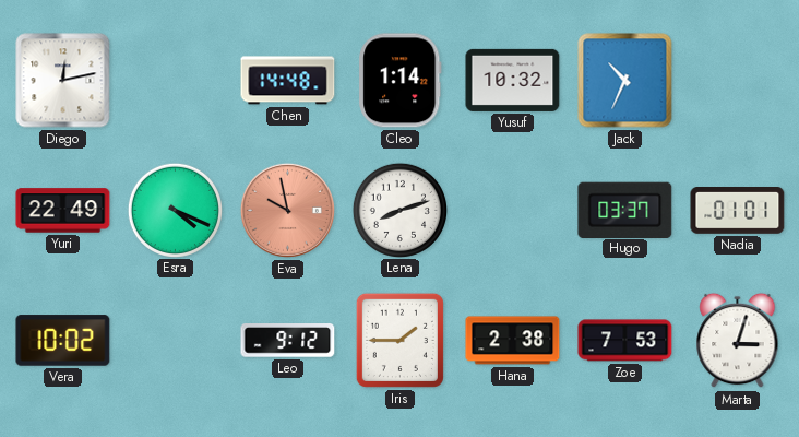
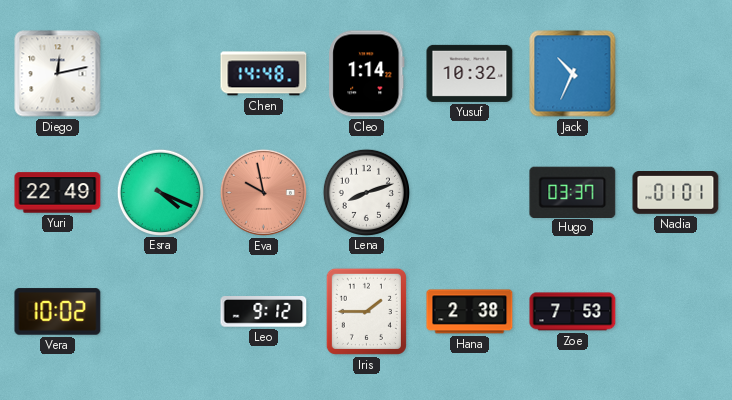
Marta: 3:03 -> none
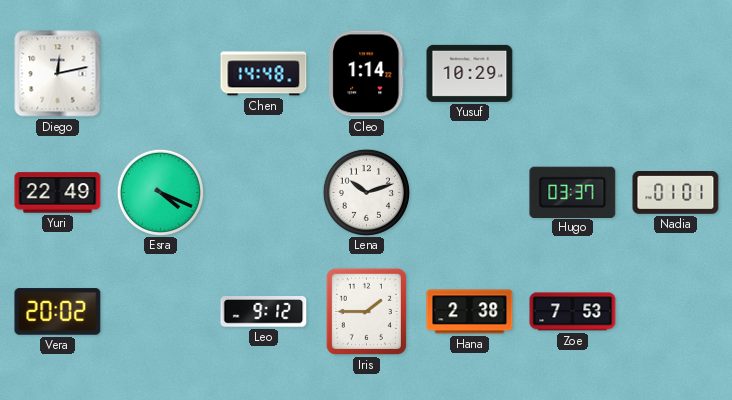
Yusuf: 10:32 -> 10:29
Jack: 10:34 -> none
Eva: 9:58 -> none
Lena: 8:12 -> 10:12
Vera: 10:02 -> 20:02
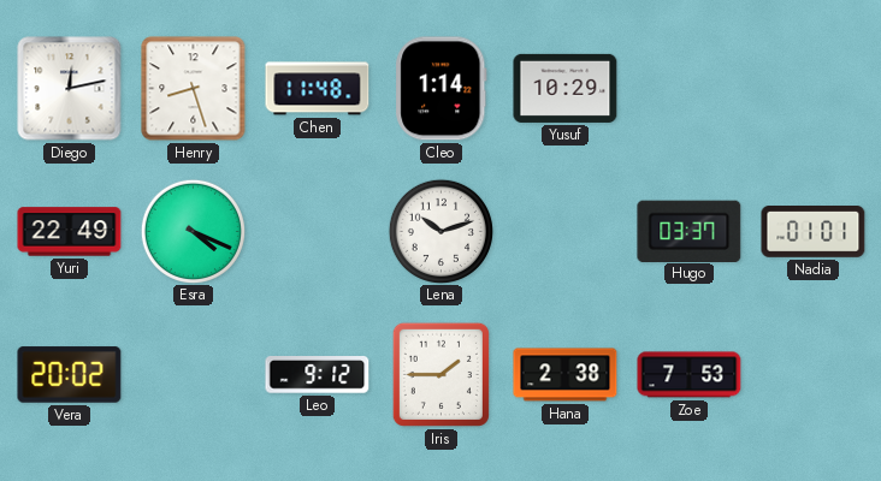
Henry: none -> 8:27
Chen: 14:48 -> 11:48
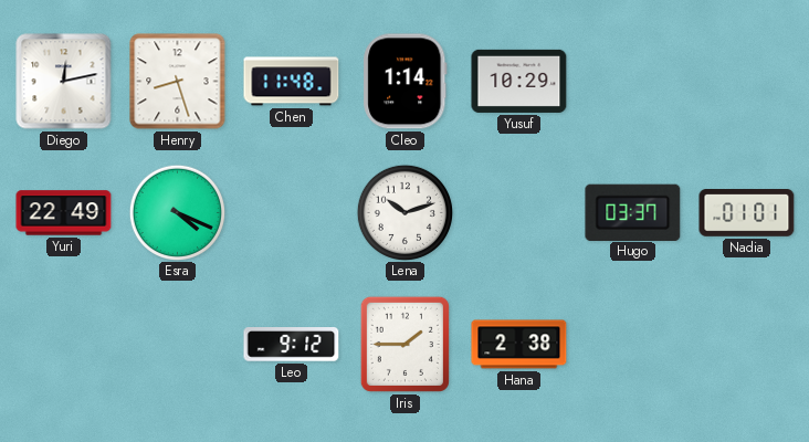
Vera: 20:02 -> none
Zoe: 7:53 -> none
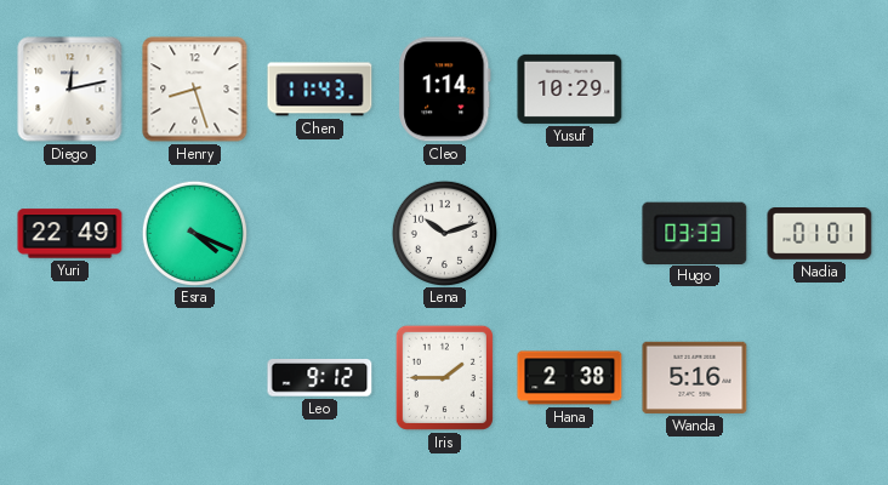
Chen: 11:48 -> 11:43
Hugo: 03:37 -> 03:33
Wanda: none -> 5:16
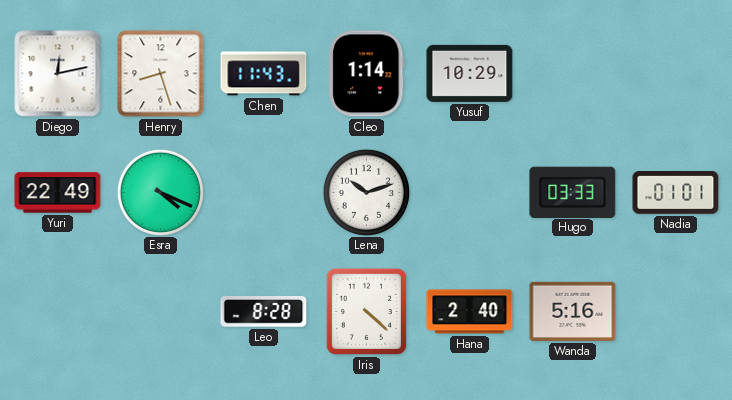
Leo: 9:12 -> 8:28
Iris: 1:45 -> 4:22
Hana: 2:38 -> 2:40
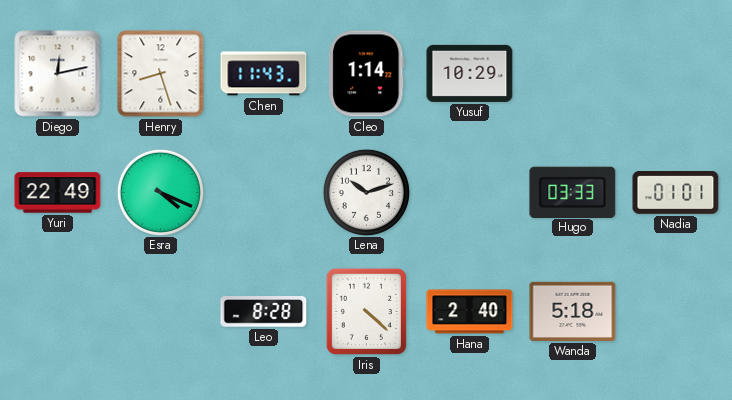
Wanda: 5:16 -> 5:18
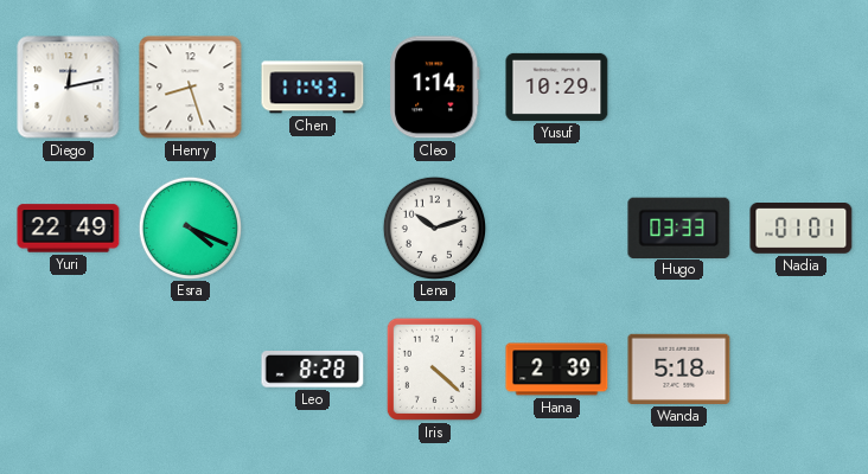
Hana: 2:40 -> 2:39
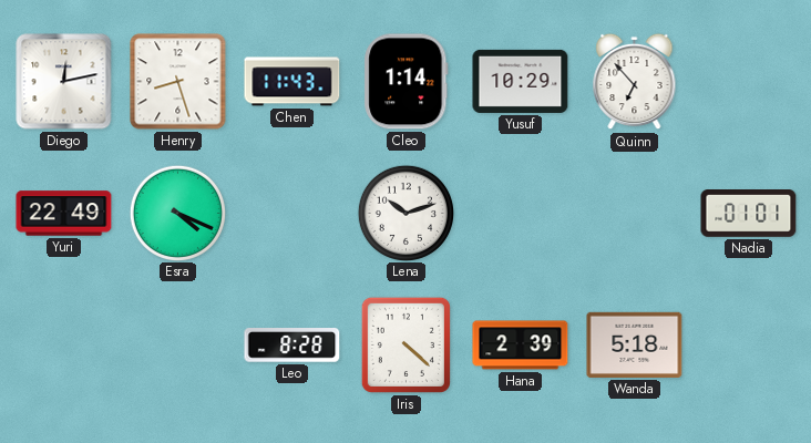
Quinn: none -> 6:53
Hugo: 03:33 -> none
